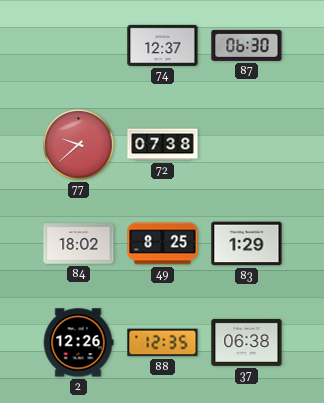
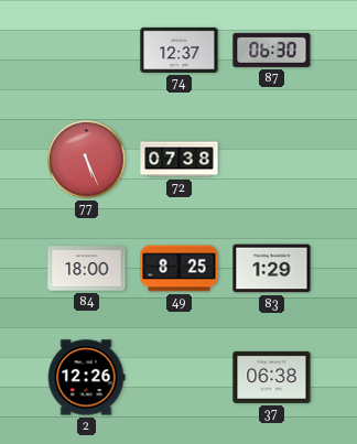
77: 9:38 -> 5:26
84: 18:02 -> 18:00
88: 12:35 -> none
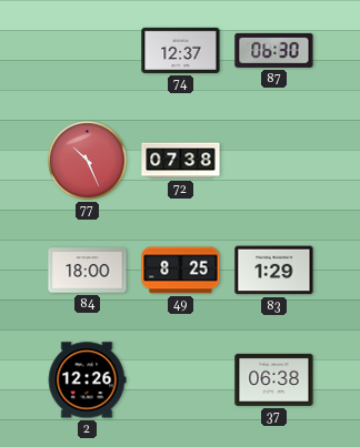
77: 5:26 -> 10:26
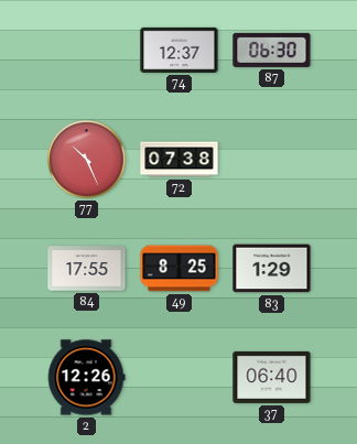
84: 18:00 -> 17:55
37: 06:38 -> 06:40
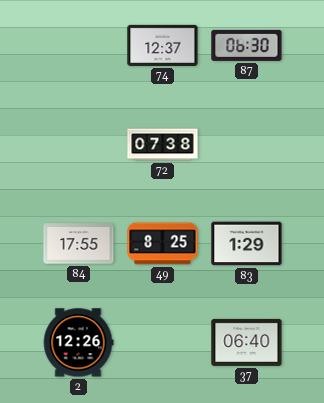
77: 10:26 -> none
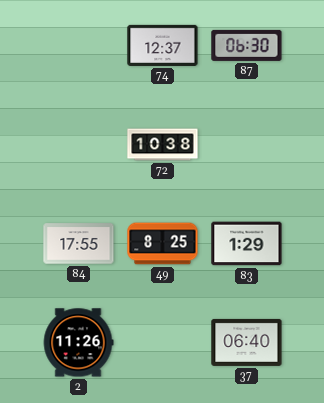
72: 07:38 -> 10:38
2: 12:26 -> 11:26
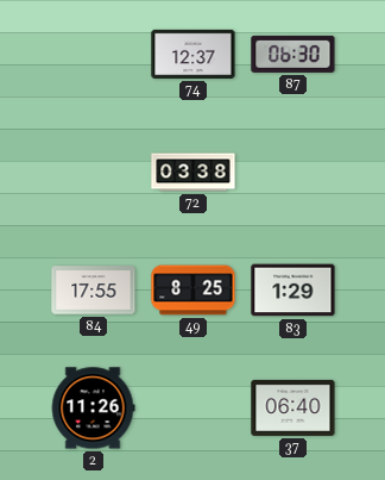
72: 10:38 -> 03:38
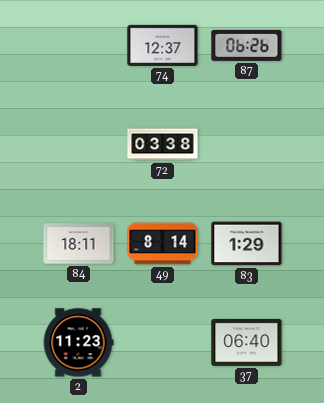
87: 06:30 -> 06:26
84: 17:55 -> 18:11
49: 8:25 -> 8:14
2: 11:26 -> 11:23
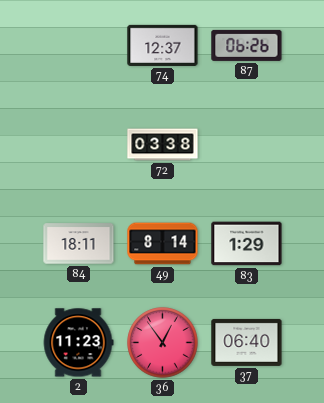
36: none -> 12:54
